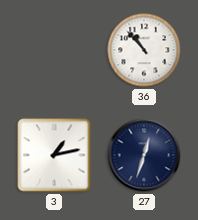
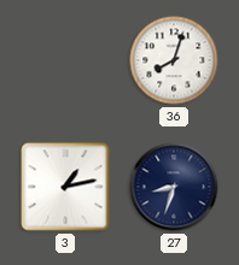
36: 10:53 -> 8:03
27: 12:33 -> 8:33
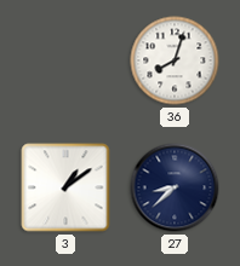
3: 1:13 -> 1:09
27: 8:33 -> 8:38
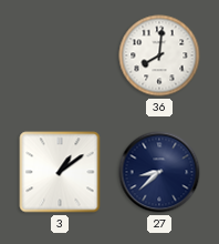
36: 8:03 -> 8:01
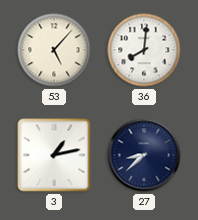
53: none -> 5:07
3: 1:09 -> 1:13
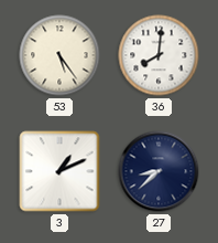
53: 5:07 -> 5:24
3: 1:13 -> 1:11
